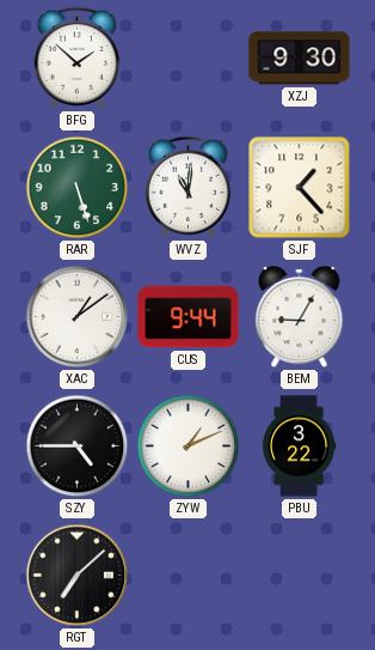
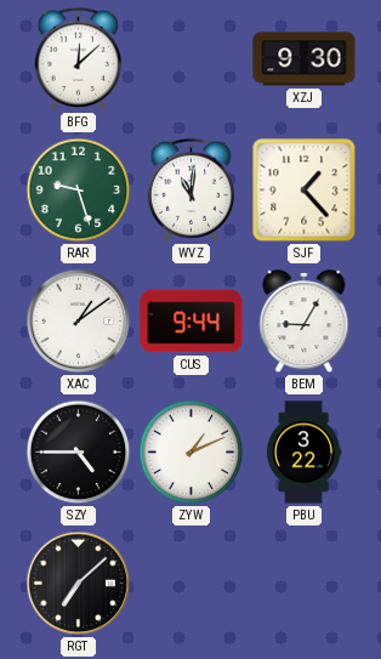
BFG: 1:52 -> 12:08
RAR: 5:27 -> 9:27
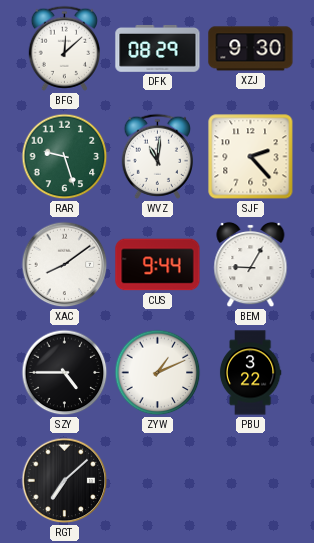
DFK: none -> 08:29
SJF: 1:23 -> 2:23
XAC: 1:09 -> 8:09
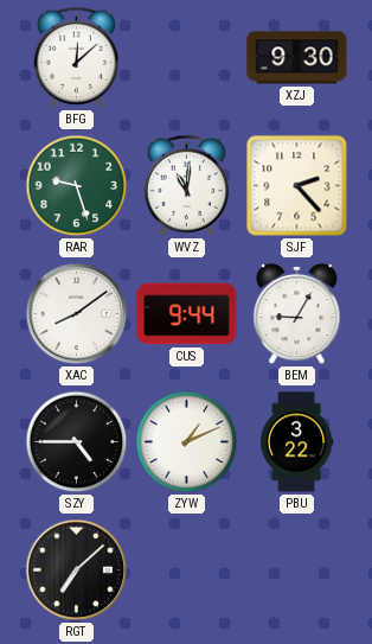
DFK: 08:29 -> none
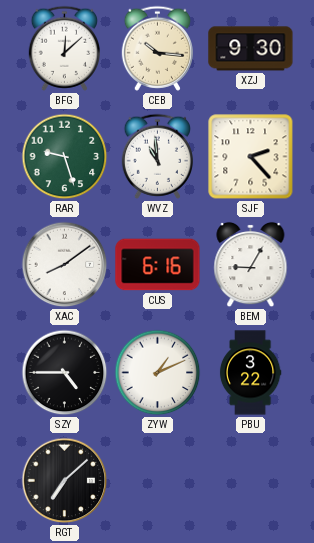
CEB: none -> 10:16
WVZ: 11:01 -> 10:59
CUS: 9:44 -> 6:16
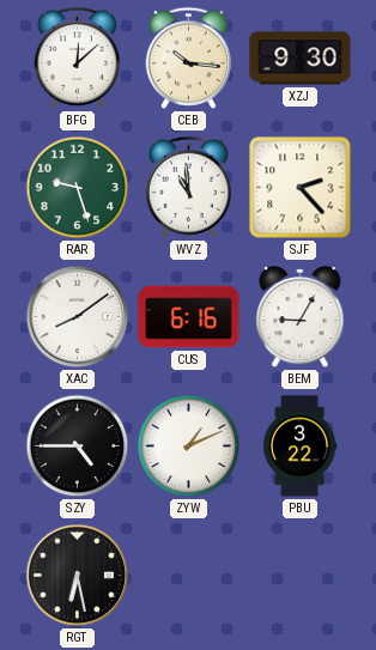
RGT: 7:08 -> 6:28
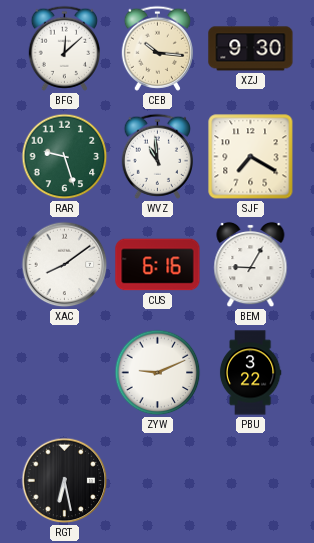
SJF: 2:23 -> 7:20
SZY: 4:45 -> none
ZYW: 1:11 -> 9:11
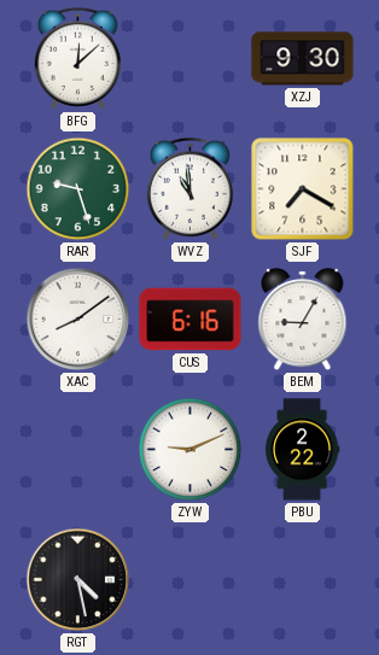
CEB: 10:16 -> none
PBU: 3:22 -> 2:22
RGT: 6:28 -> 4:28
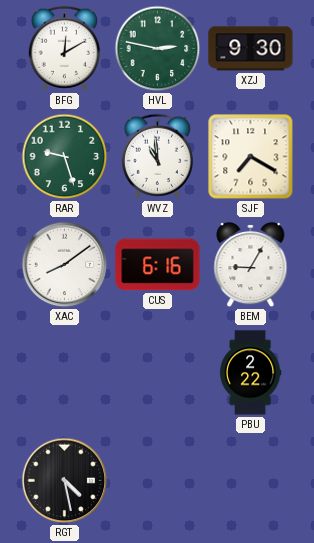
BFG: 12:08 -> 12:10
HVL: none -> 2:47
ZYW: 9:11 -> none
